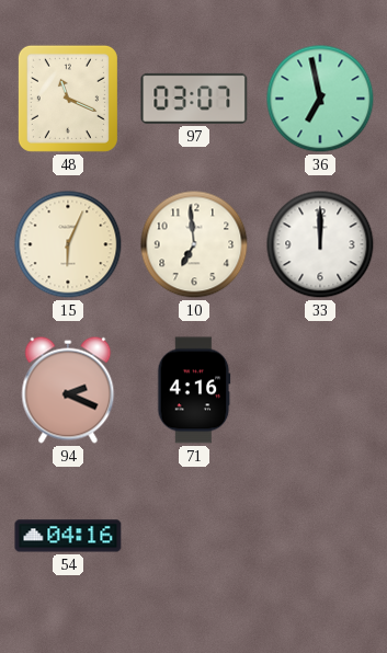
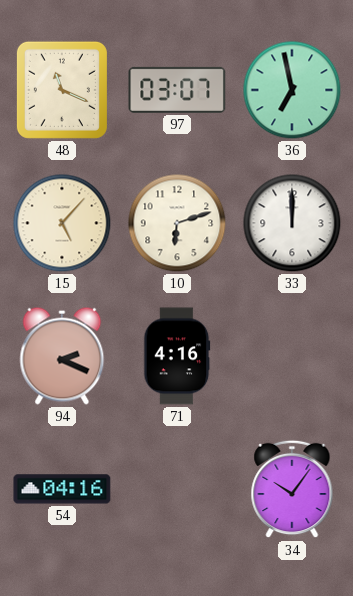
15: 6:04 -> 5:07
10: 6:59 -> 6:12
34: none -> 10:06
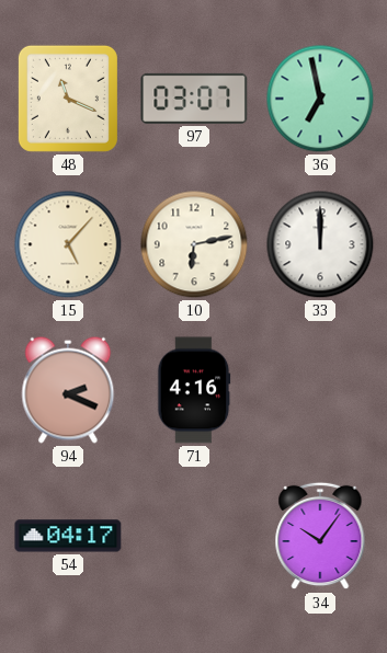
10: 6:12 -> 6:13
54: 04:16 -> 04:17
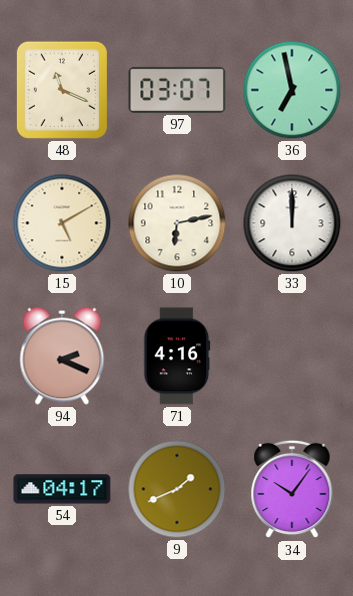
15: 5:07 -> 5:10
9: none -> 1:41
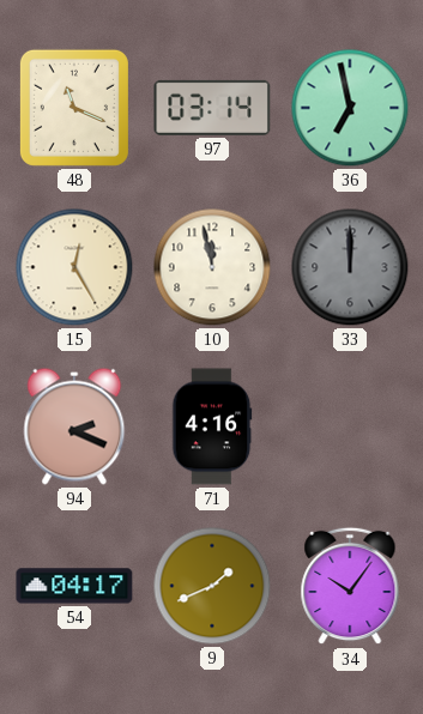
97: 03:07 -> 03:14
15: 5:10 -> 12:25
10: 6:13 -> 11:58
33 dial: white -> grey
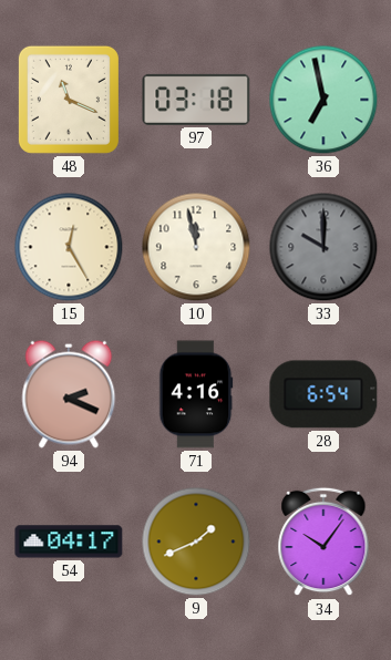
97: 03:14 -> 03:18
33: 12:00 -> 10:00
28: none -> 6:54
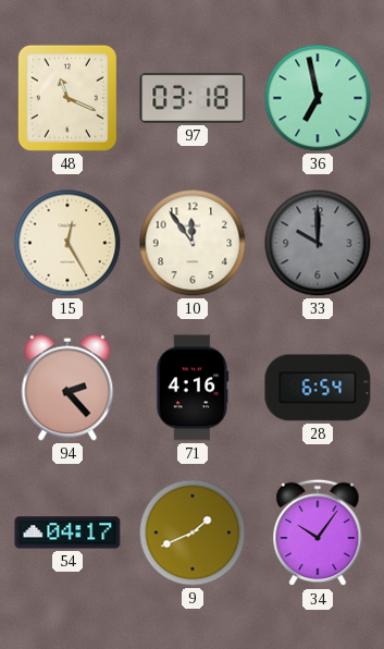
10: 11:58 -> 11:54
94: 2:19 -> 2:23
